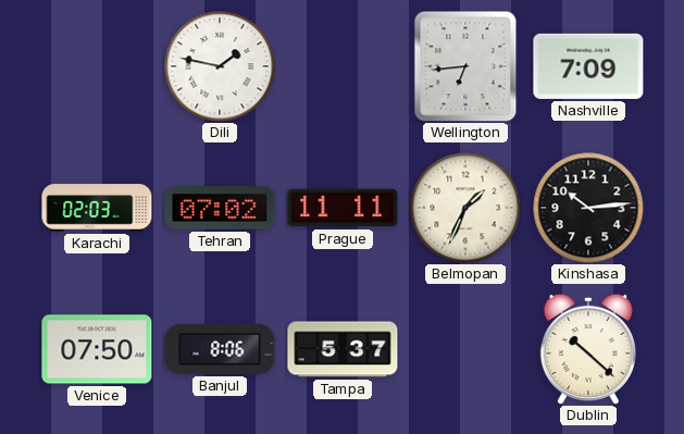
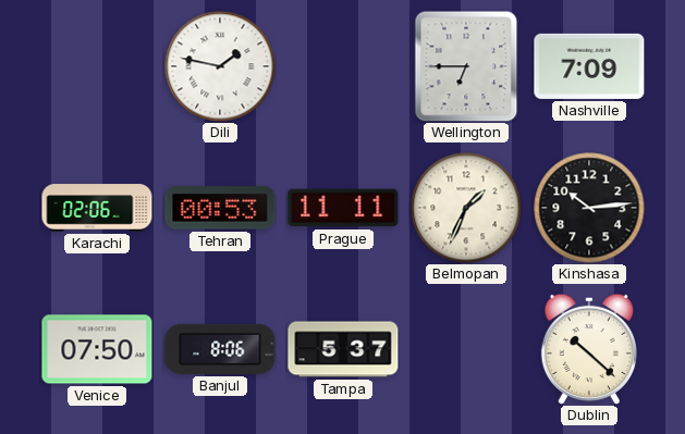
Wellington: 6:44 -> 6:45
Karachi: 02:03 -> 02:06
Tehran: 07:02 -> 00:53
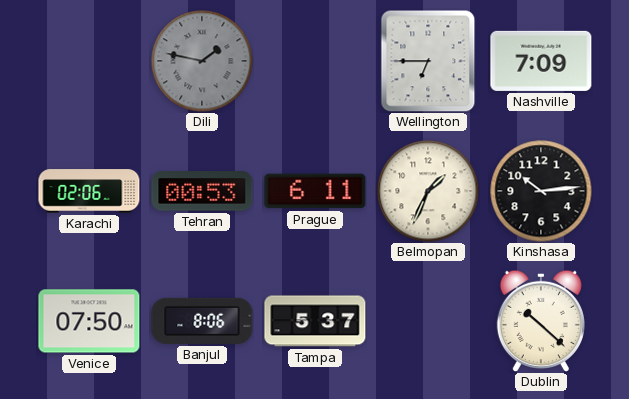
Dili dial: white -> grey
Prague: 11:11 -> 6:11
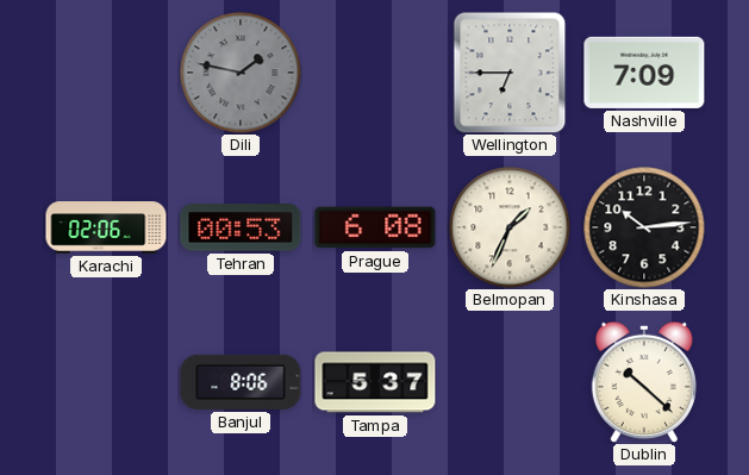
Prague: 6:11 -> 6:08
Venice: 07:50 -> none
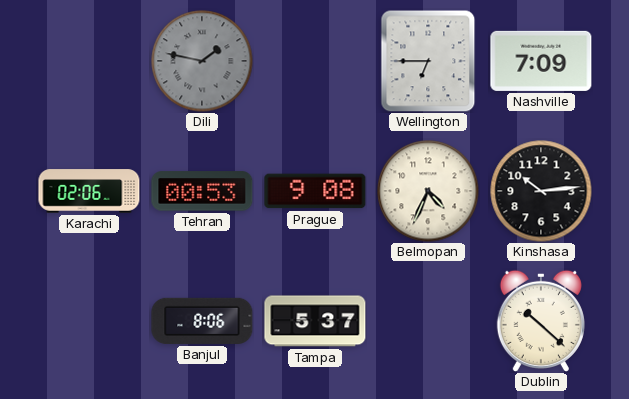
Prague: 6:08 -> 9:08
Belmopan: 1:34 -> 4:34
